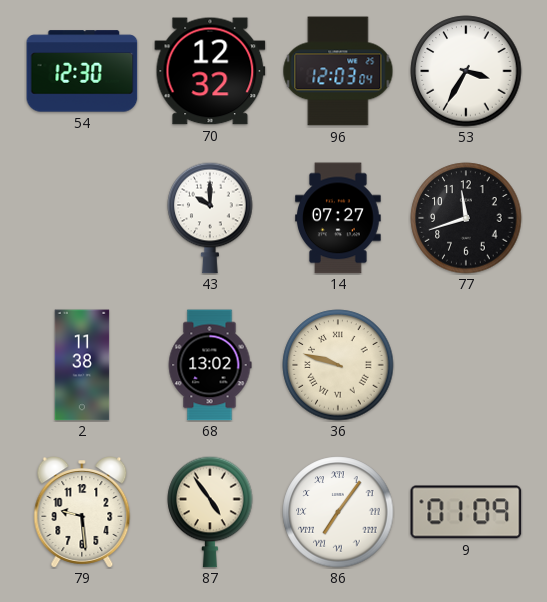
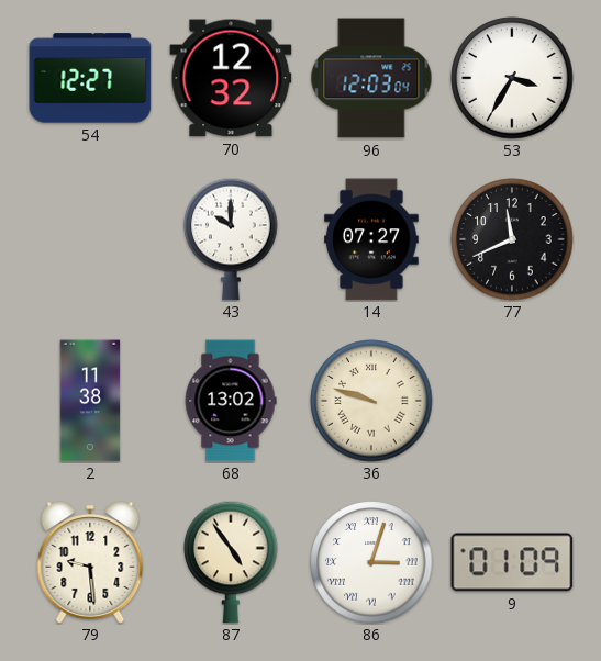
54: 12:30 -> 12:27
77: 11:42 -> 11:41
86: 7:06 -> 3:03
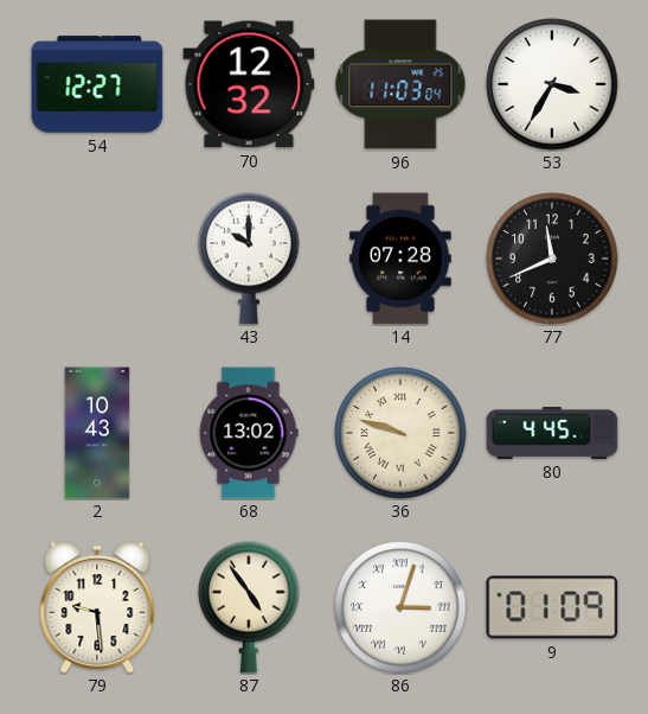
96: 12:03 -> 11:03
14: 07:27 -> 07:28
2: 11:38 -> 10:43
80: none -> 4:45
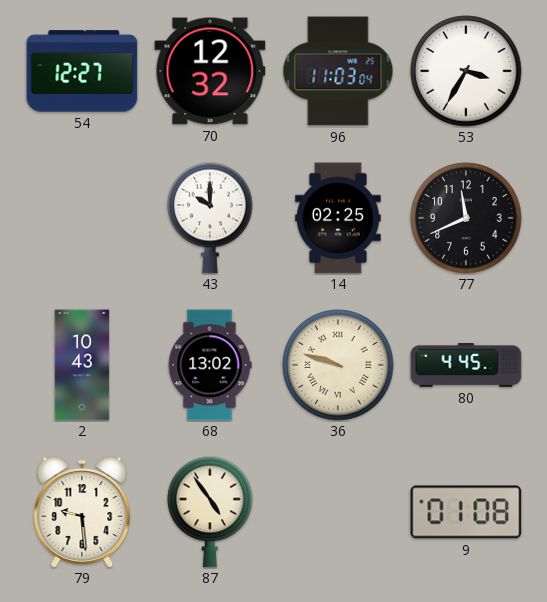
14: 07:28 -> 02:25
86: 3:03 -> none
9: 01:09 -> 01:08
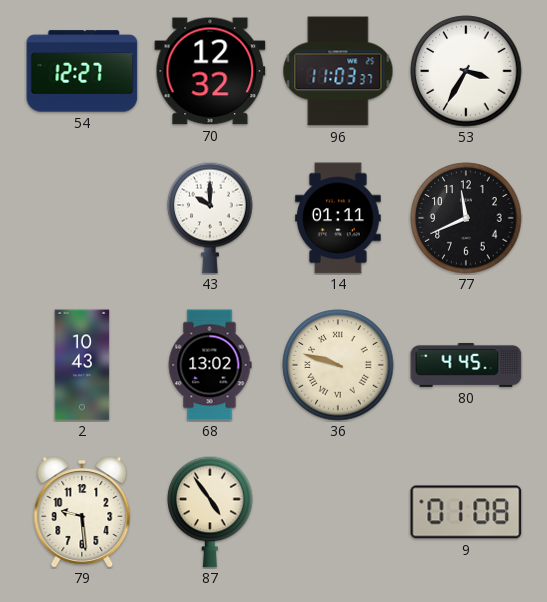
96: 11:03:04 -> 11:03:37
14: 02:25 -> 01:11
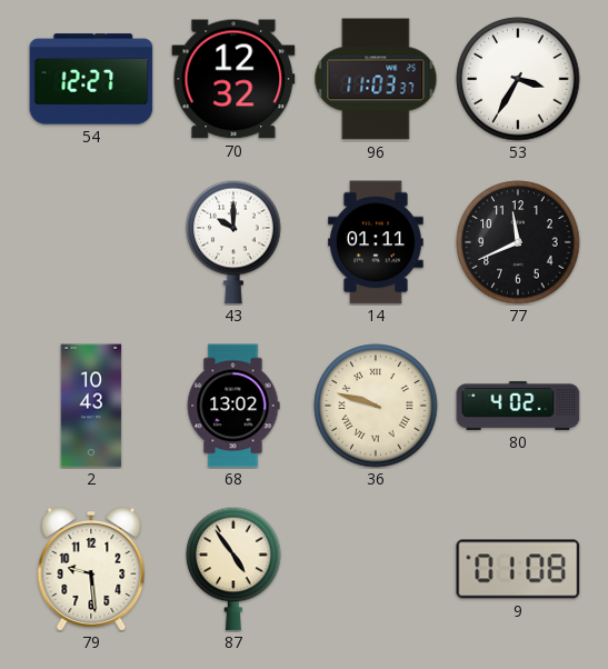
80: 4:45 -> 4:02
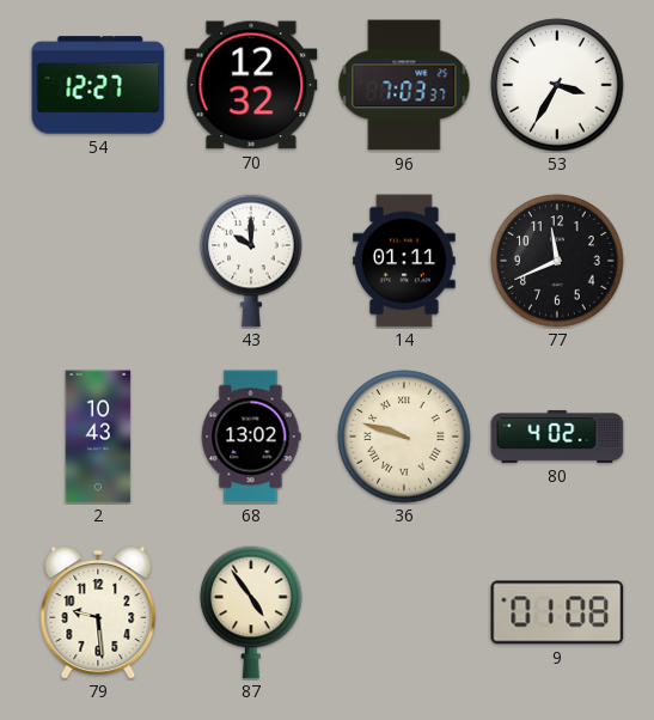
96: 11:03 -> 7:03
